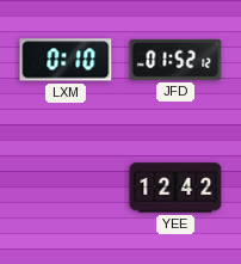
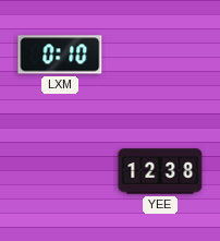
JFD: 01:52 -> none
YEE: 12:42 -> 12:38
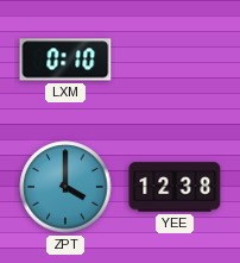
ZPT: none -> 4:00
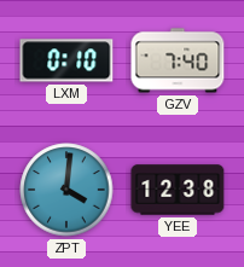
GZV: none -> 7:40
ZPT: 4:00 -> 4:01
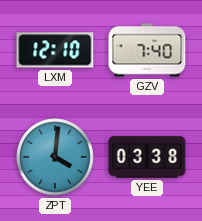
LXM: 0:10 -> 12:10
YEE: 12:38 -> 03:38
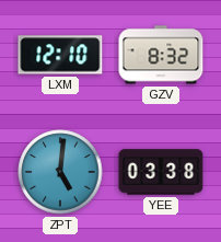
GZV: 7:40 -> 8:32
ZPT: 4:01 -> 5:01
